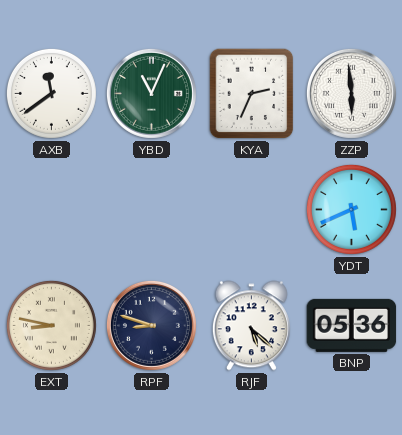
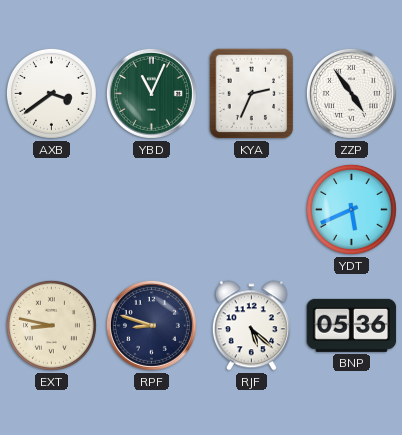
AXB: 11:39 -> 3:39
ZZP: 5:59 -> 4:54
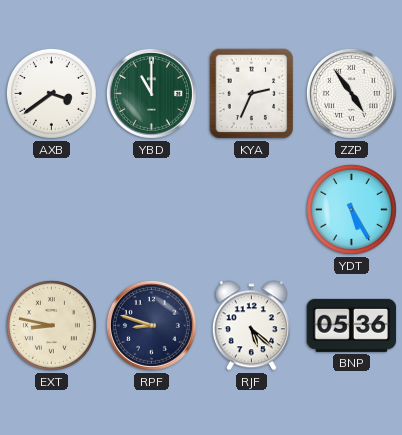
YBD: 11:04 -> 11:00
YDT: 5:41 -> 5:25
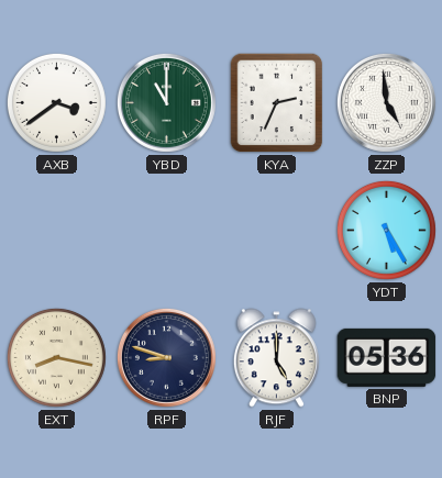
ZZP: 4:54 -> 4:59
EXT: 8:47 -> 8:17
RJF: 5:22 -> 5:00
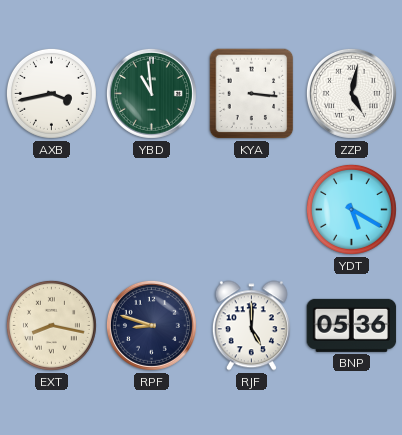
AXB: 3:39 -> 3:43
YBD: 11:00 -> 10:59
KYA: 2:34 -> 3:16
ZZP: 4:59 -> 5:02
YDT: 5:25 -> 5:20
